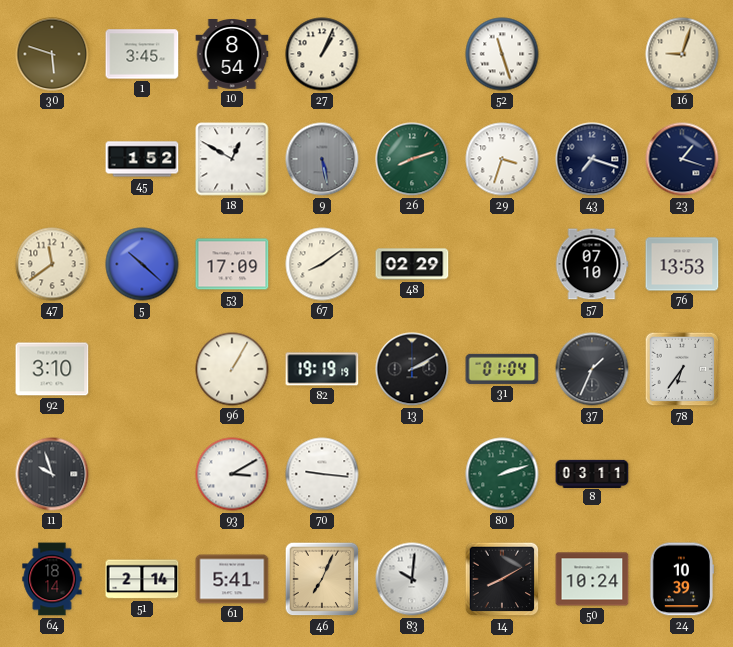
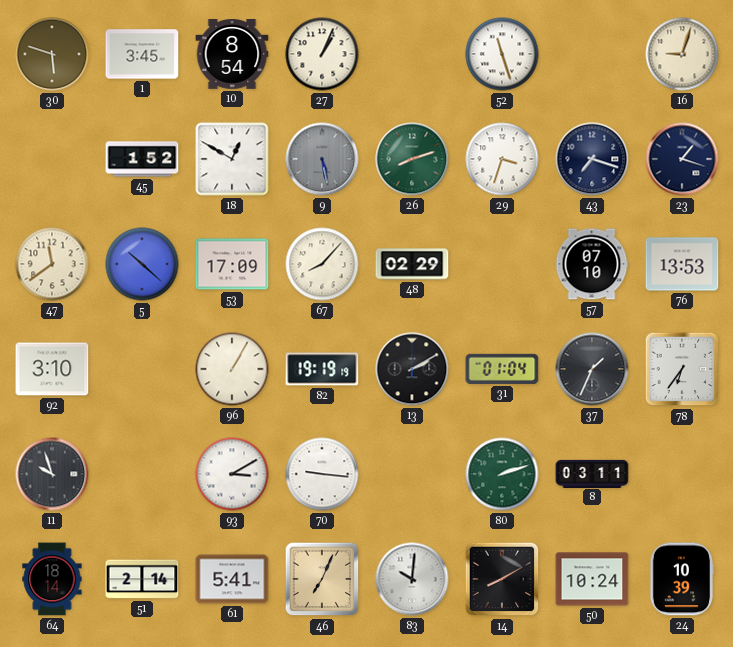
67: 8:09 -> 8:07
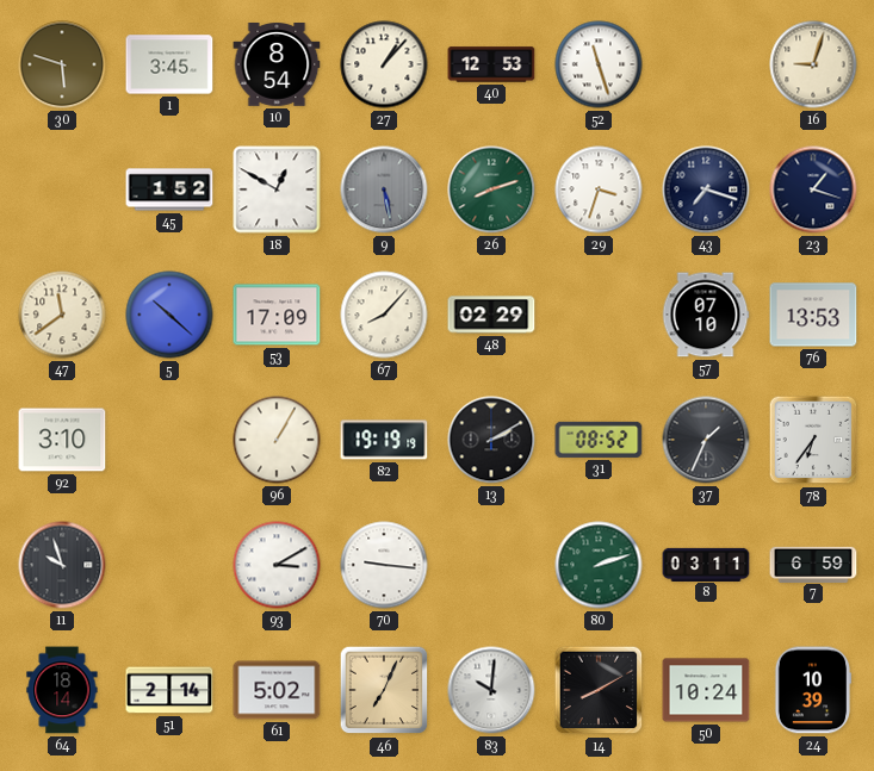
27: 1:04 -> 1:07
40: none -> 12:53
31: 01:04 -> 08:52
7: none -> 6:59
61: 5:41 -> 5:02
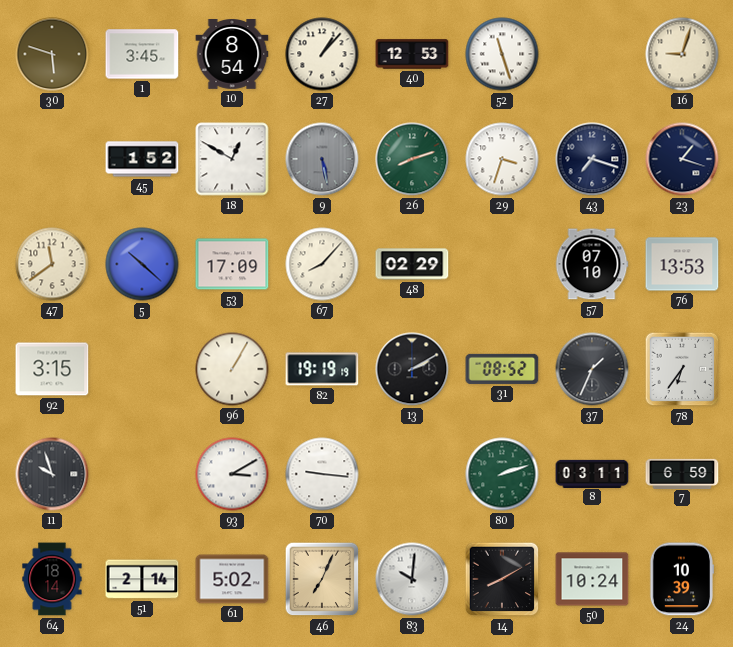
92: 3:10 -> 3:15
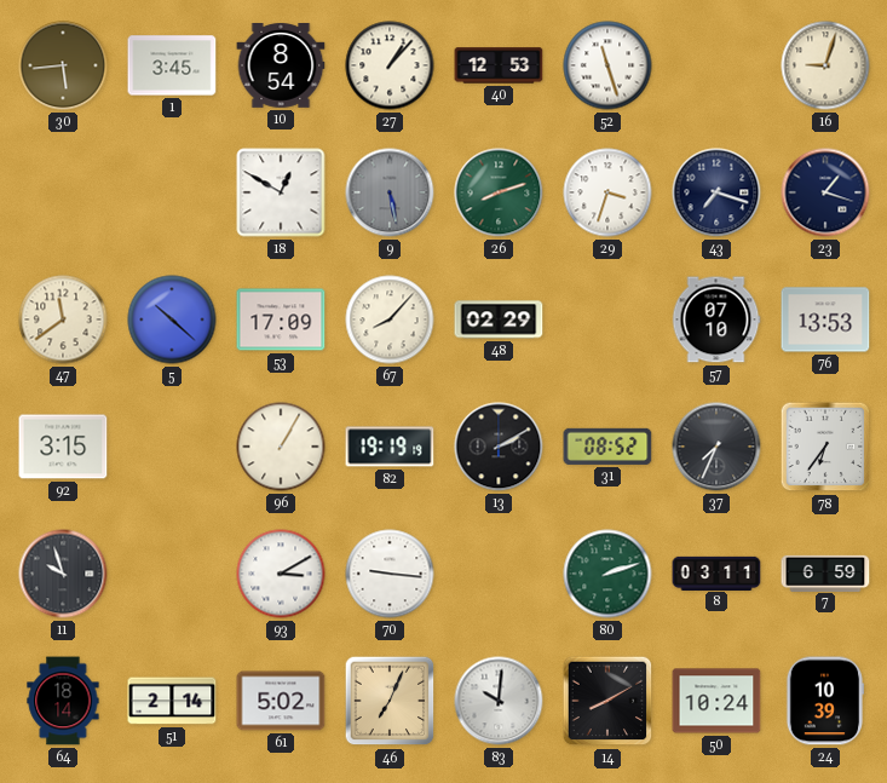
30: 5:48 -> 5:44
45: 1:52 -> none
37: 1:34 -> 7:34
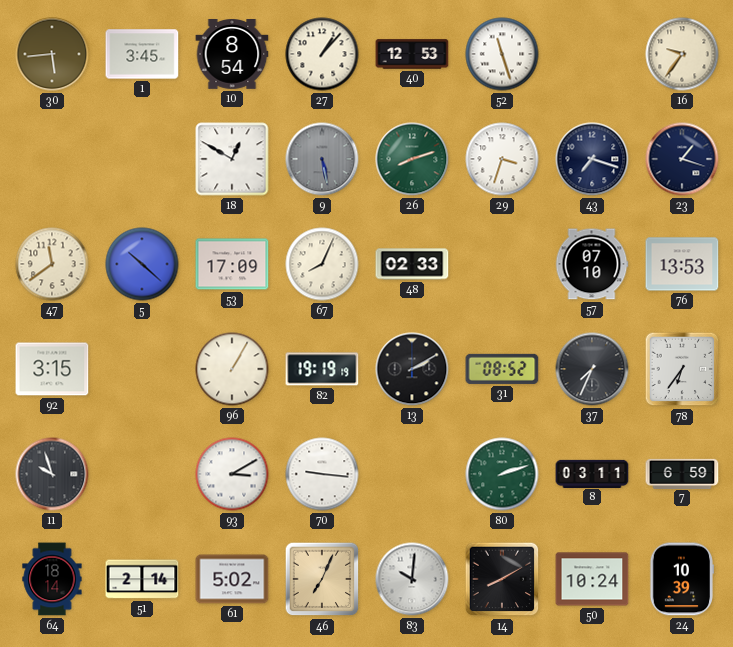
16: 9:03 -> 9:36
67: 8:07 -> 8:04
48: 02:29 -> 02:33
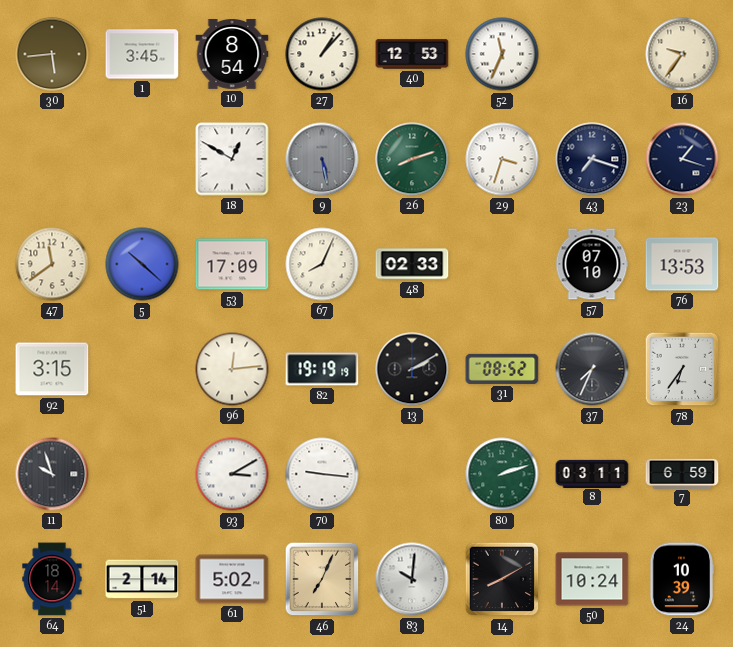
52: 11:27 -> 11:34
96: 1:05 -> 12:14
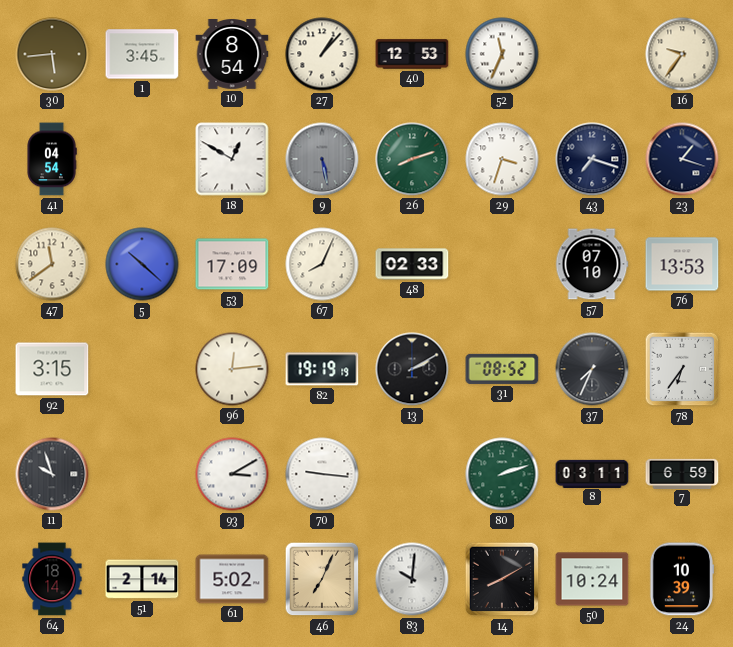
41: none -> 04:54
